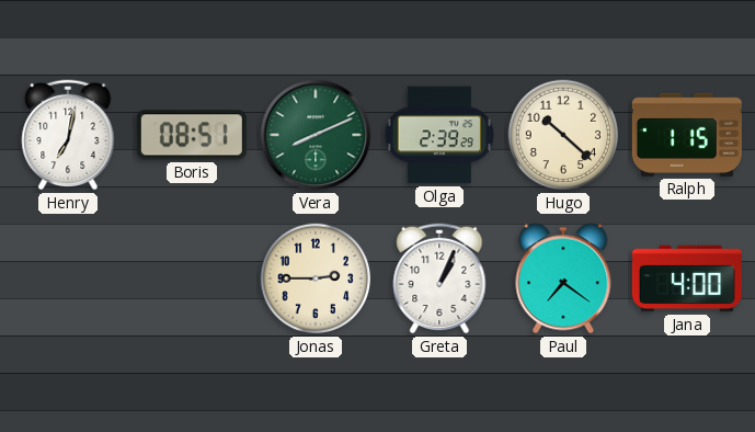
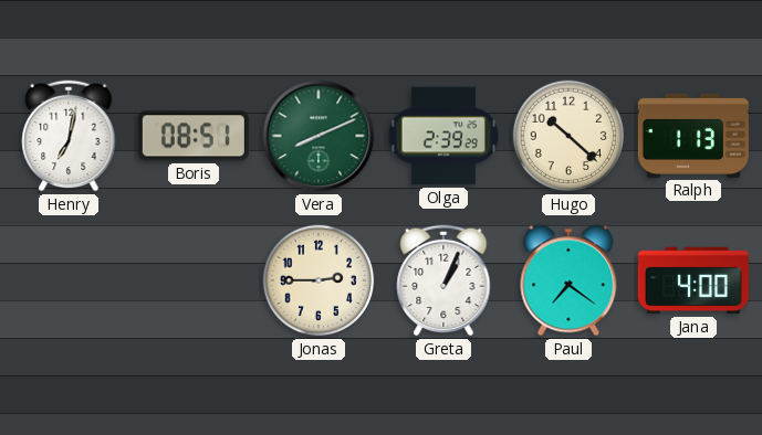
Ralph: 1:15 -> 1:13
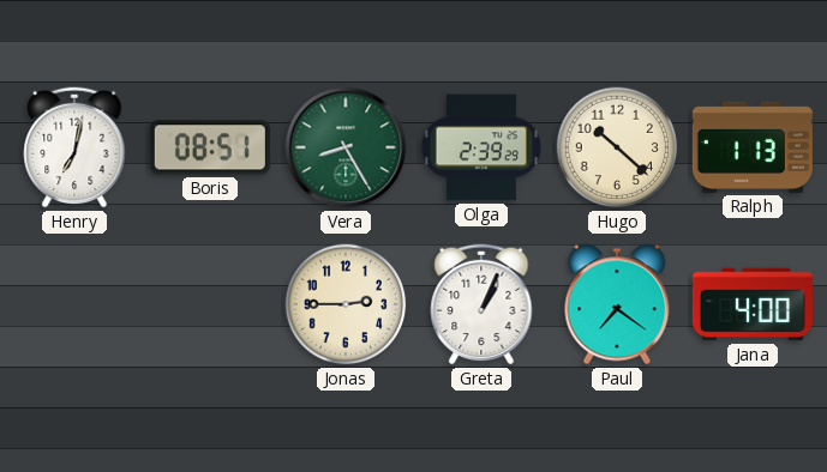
Vera: 8:11 -> 8:25
